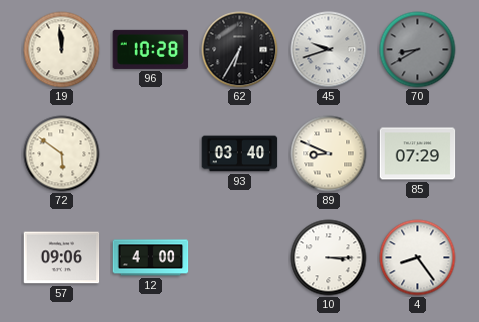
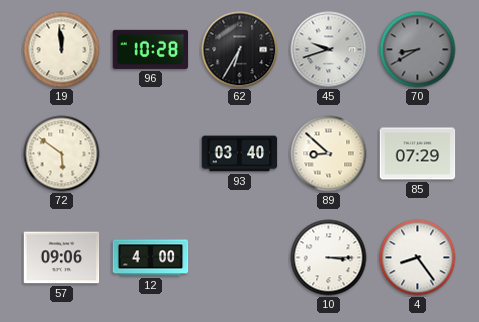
89: 8:49 -> 8:52
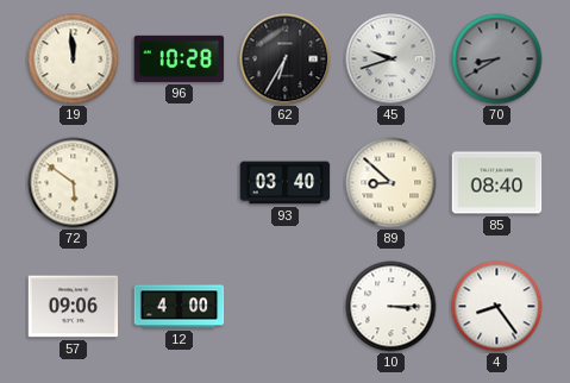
85: 07:29 -> 08:40
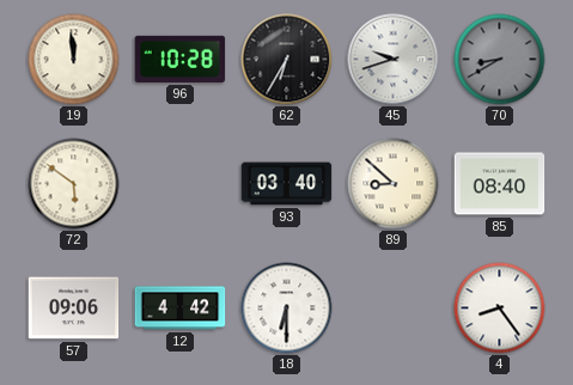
12: 4:00 -> 4:42
18: none -> 6:30
10: 3:15 -> none
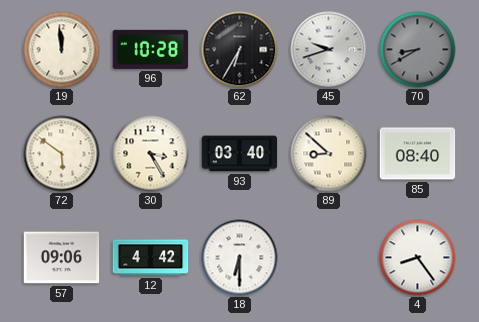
30: none -> 3:25
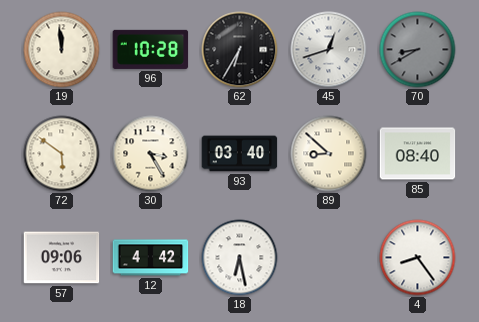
45: 9:42 -> 12:42
18: 6:30 -> 6:28
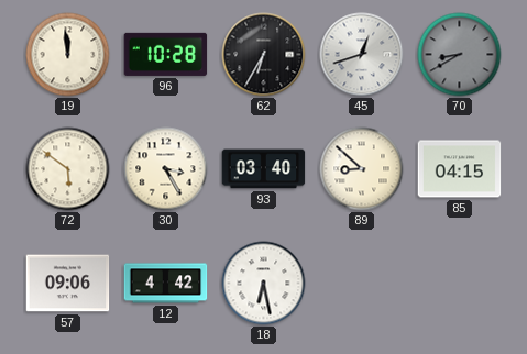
85: 08:40 -> 04:15
4: 8:24 -> none
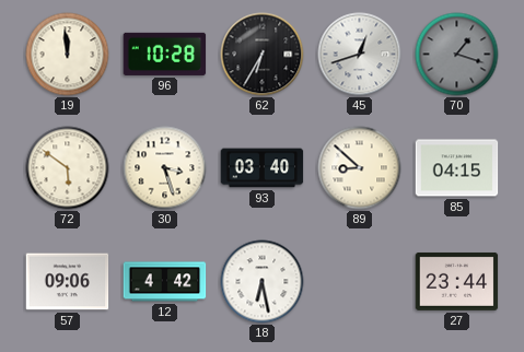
70: 8:40 -> 1:18
30: 3:25 -> 3:27
27: none -> 23:44
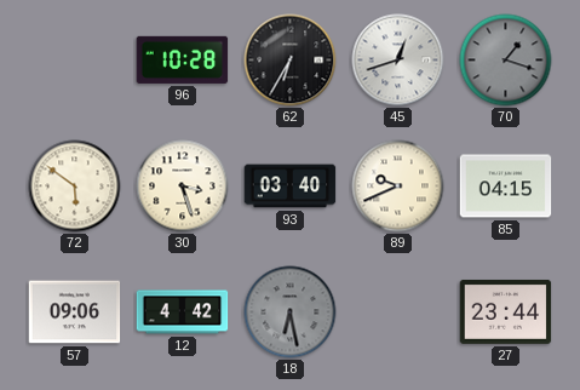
19: 11:59 -> none
89: 8:52 -> 9:41
18 dial: white -> grey
